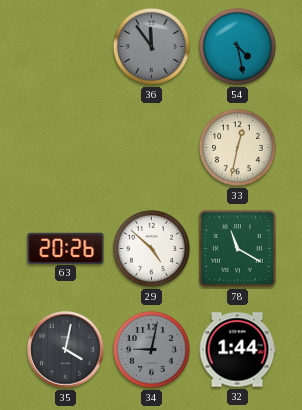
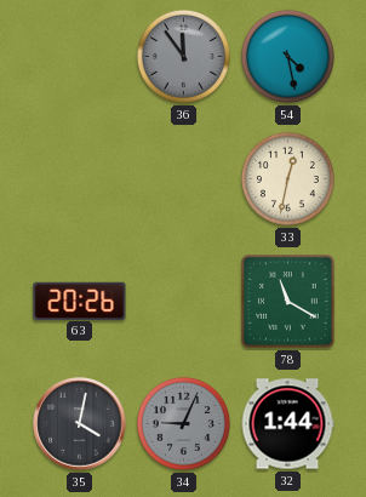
29: 4:52 -> none
34: 9:02 -> 9:04
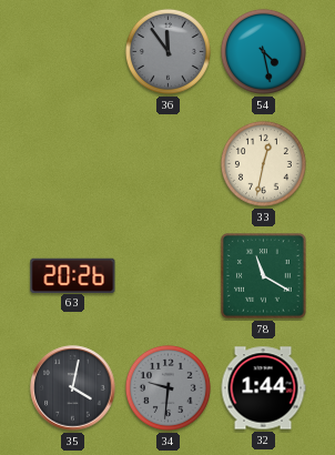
34: 9:04 -> 9:31
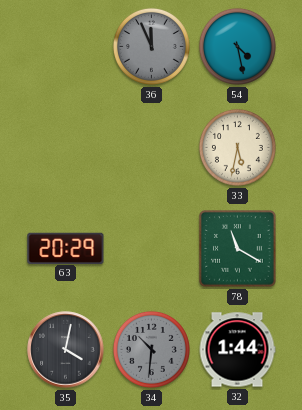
36: 11:54 -> 11:56
33: 12:32 -> 5:32
63: 20:26 -> 20:29
34: 9:31 -> 10:31
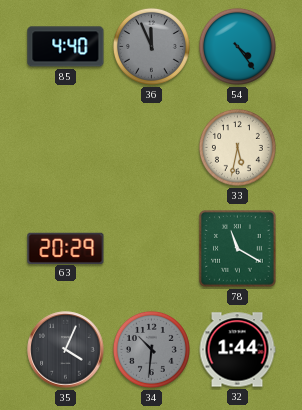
85: none -> 4:40
54: 4:28 -> 4:24
35: 4:02 -> 4:04
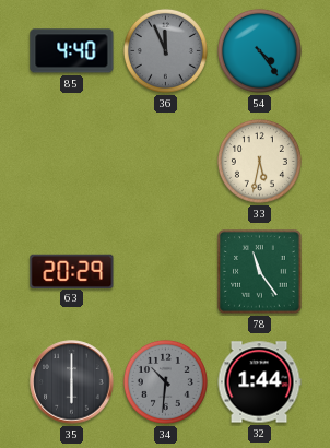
78: 11:20 -> 11:24
35: 4:04 -> 6:00
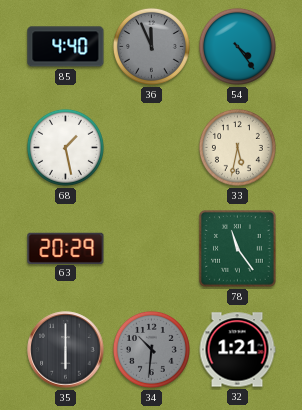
68: none -> 1:28
32: 1:44 -> 1:21
